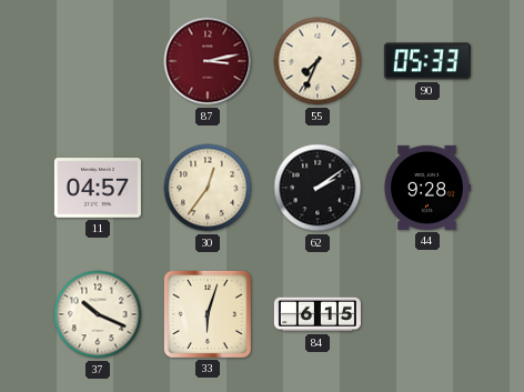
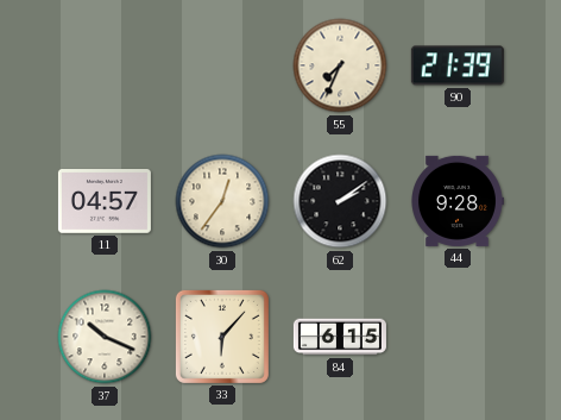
87: 3:13 -> none
90: 05:33 -> 21:39
33: 6:03 -> 6:07
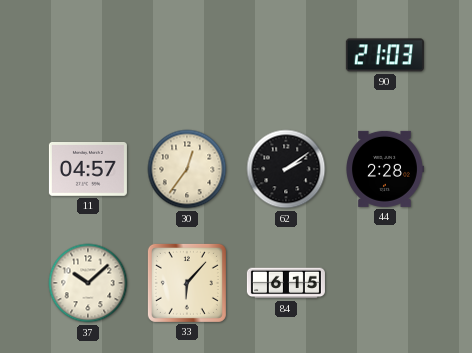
55: 7:34 -> none
90: 21:39 -> 21:03
44: 9:28 -> 2:28
37: 10:19 -> 10:08
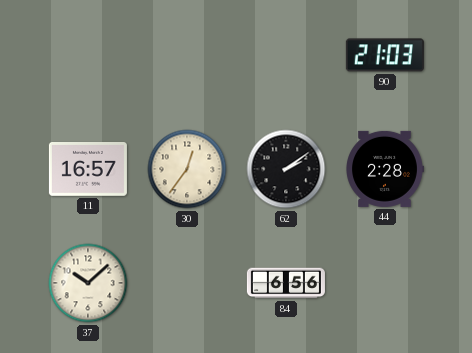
11: 04:57 -> 16:57
33: 6:07 -> none
84: 6:15 -> 6:56
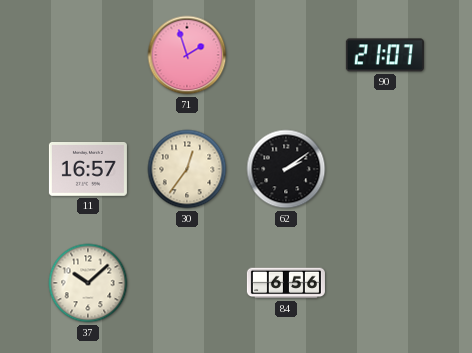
71: none -> 1:57
90: 21:03 -> 21:07
44: 2:28 -> none
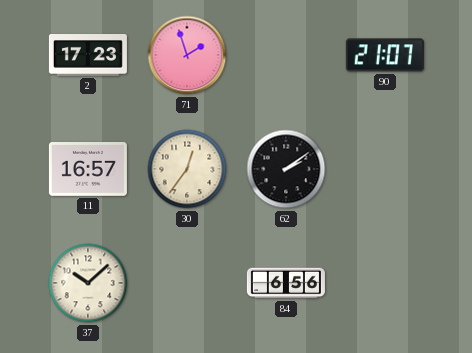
2: none -> 17:23
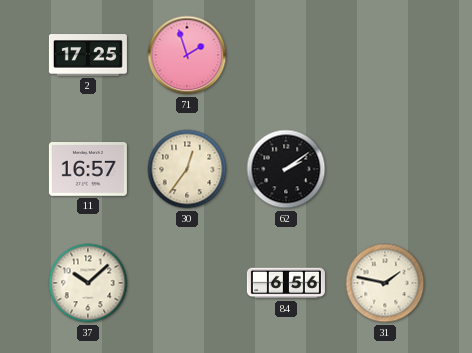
2: 17:23 -> 17:25
90: 21:07 -> none
31: none -> 1:47
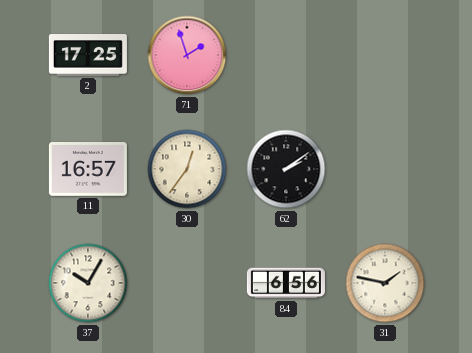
37: 10:08 -> 10:05
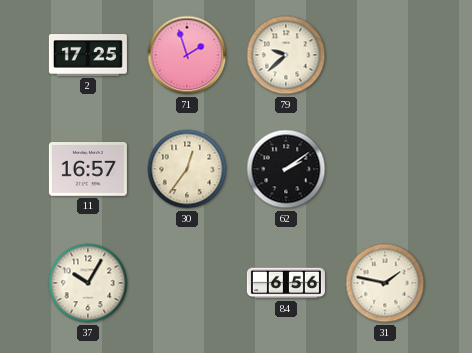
79: none -> 9:38
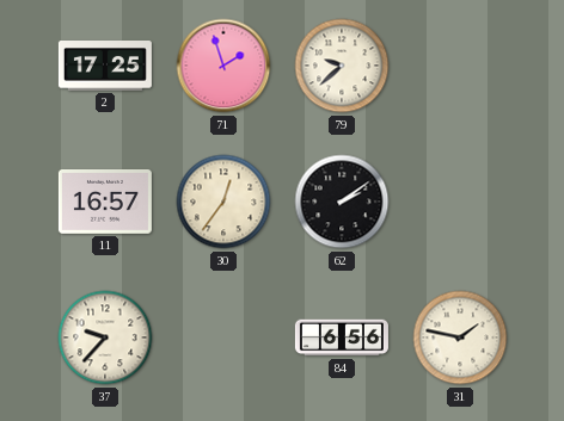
37: 10:05 -> 9:37
